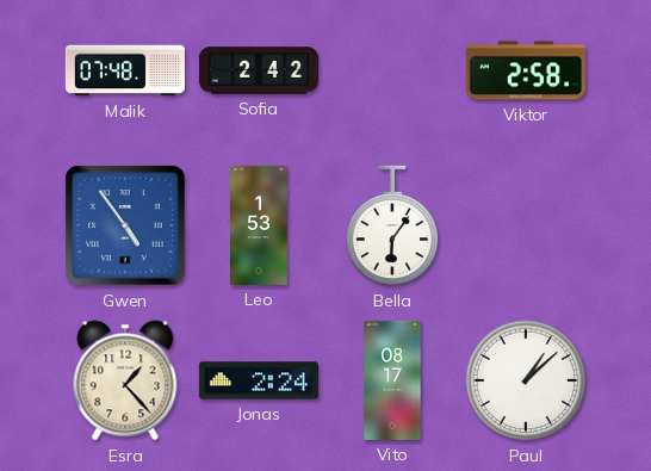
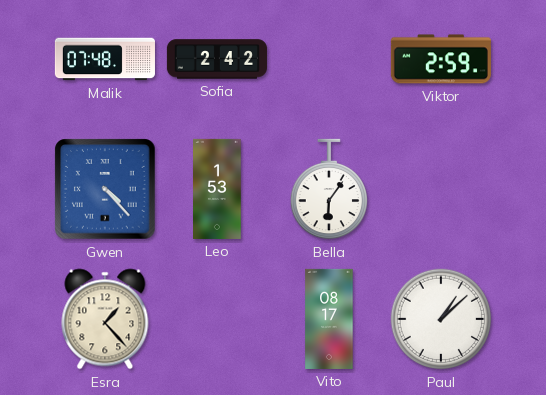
Viktor: 2:58 -> 2:59
Gwen: 4:54 -> 4:23
Jonas: 2:24 -> none
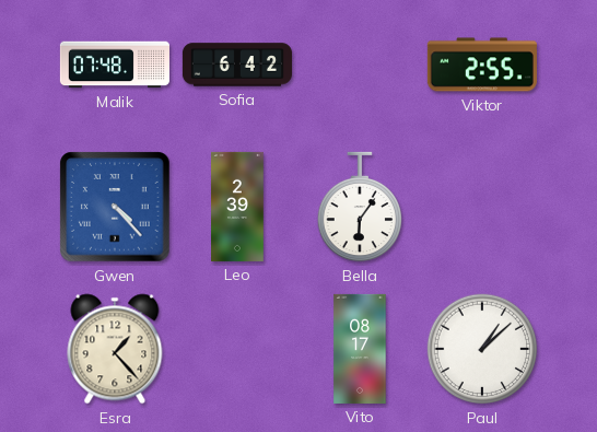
Sofia: 2:42 -> 6:42
Viktor: 2:59 -> 2:55
Leo: 1:53 -> 2:39
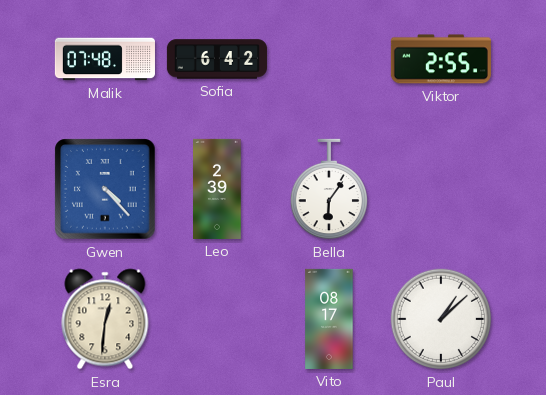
Esra: 1:23 -> 12:31
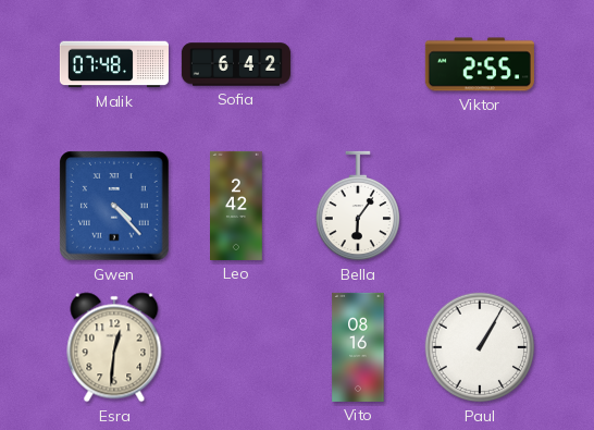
Leo: 2:39 -> 2:42
Vito: 08:17 -> 08:16
Paul: 1:08 -> 1:05
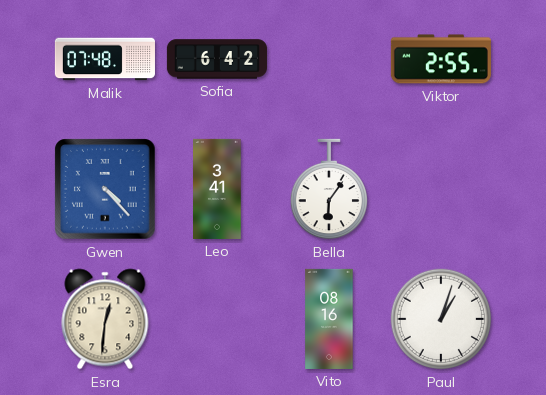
Leo: 2:42 -> 3:41
Paul: 1:05 -> 1:03
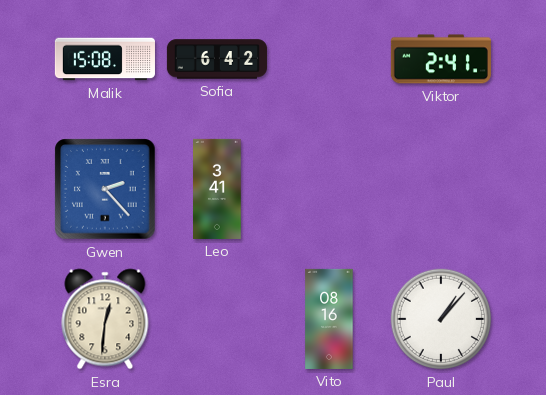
Malik: 07:48 -> 15:08
Viktor: 2:55 -> 2:41
Gwen: 4:23 -> 2:23
Bella: 6:06 -> none
Paul: 1:03 -> 1:07
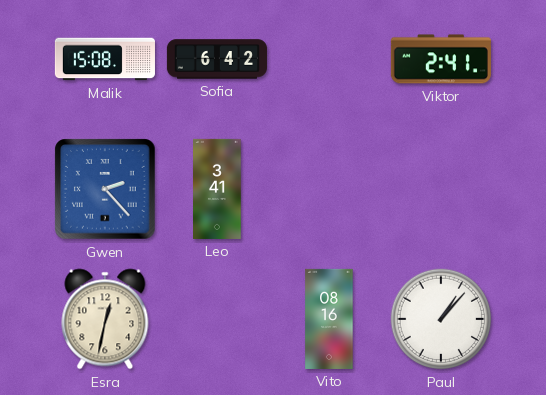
Esra: 12:31 -> 12:32
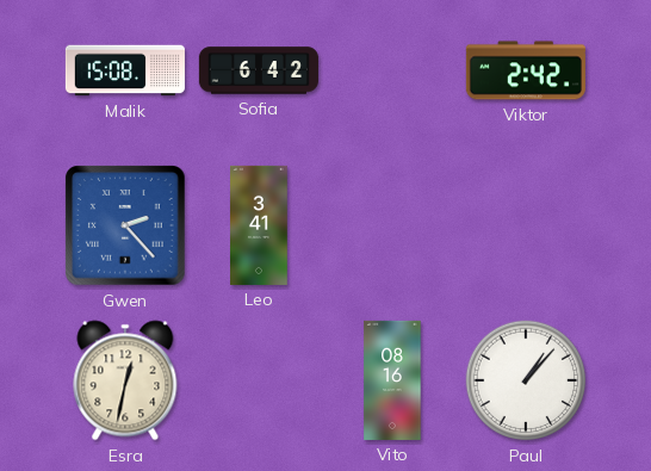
Viktor: 2:41 -> 2:42
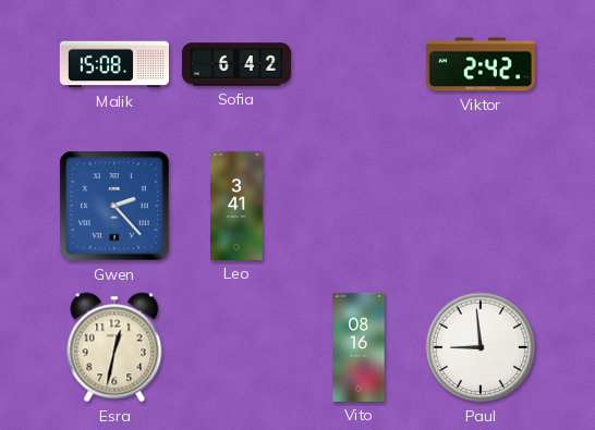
Paul: 1:07 -> 8:59
